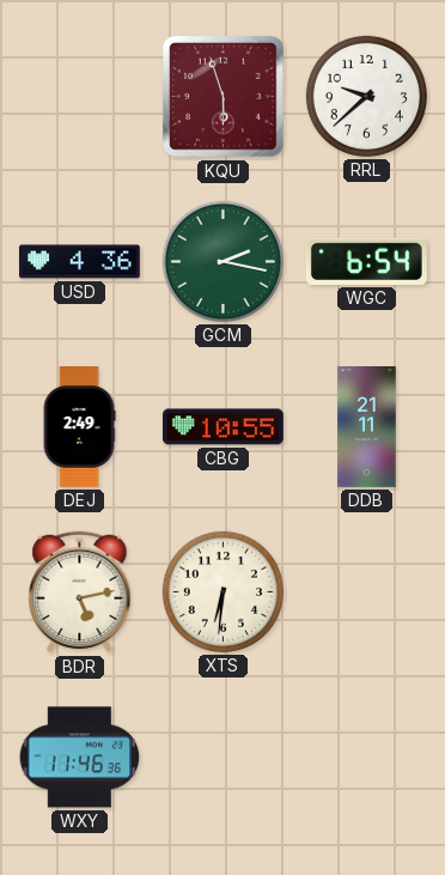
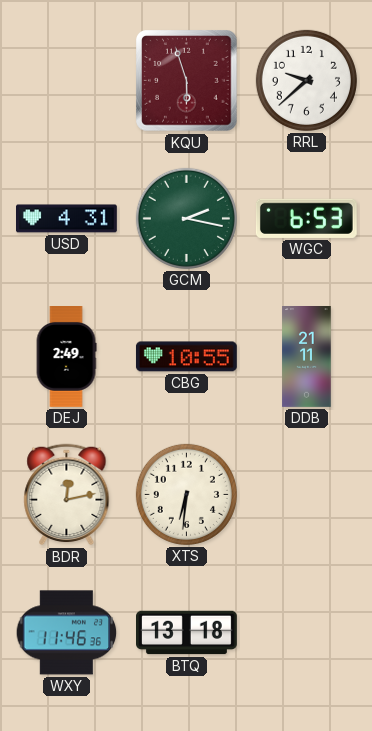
USD: 4:36 -> 4:31
WGC: 6:54 -> 6:53
BDR: 5:13 -> 12:13
BTQ: none -> 13:18
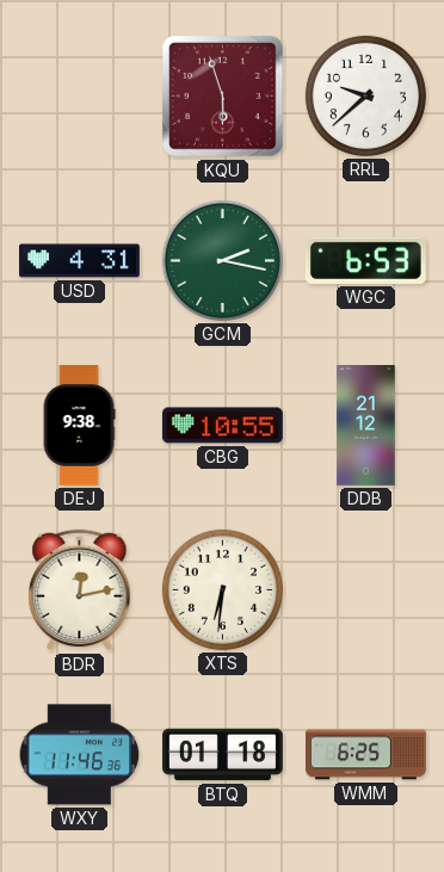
DEJ: 2:49 -> 9:38
DDB: 21:11 -> 21:12
BTQ: 13:18 -> 01:18
WMM: none -> 6:25
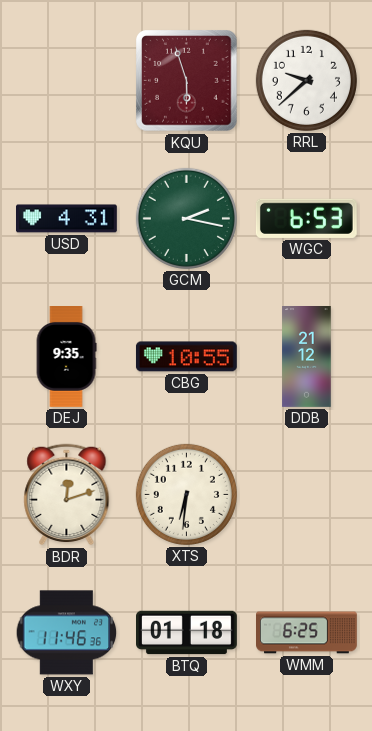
DEJ: 9:38 -> 9:35
BDR: 12:13 -> 12:12
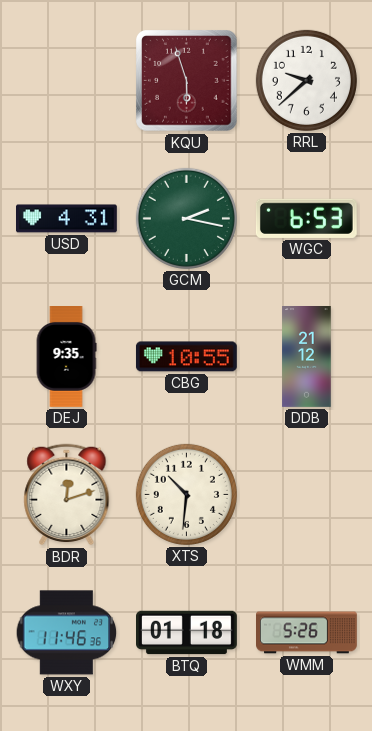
XTS: 6:31 -> 10:31
WMM: 6:25 -> 5:26
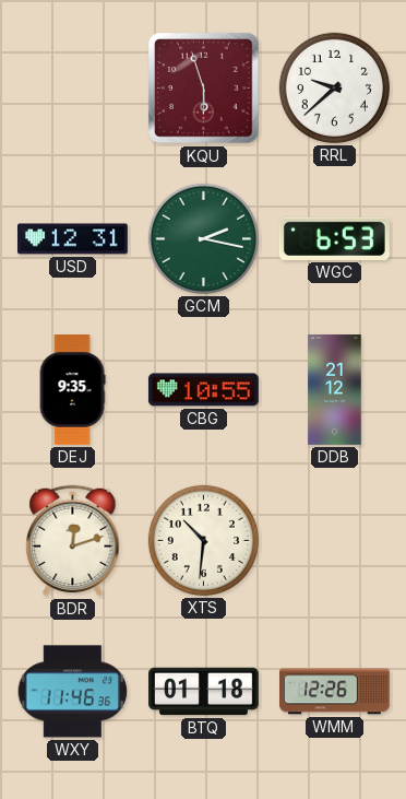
USD: 4:31 -> 12:31
WMM: 5:26 -> 12:26
